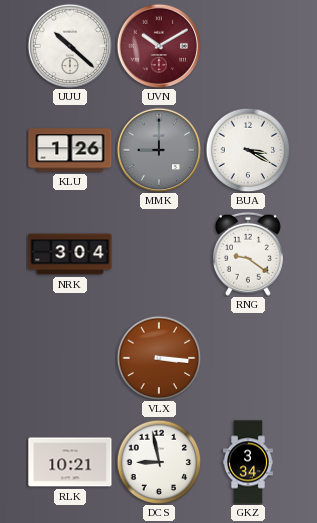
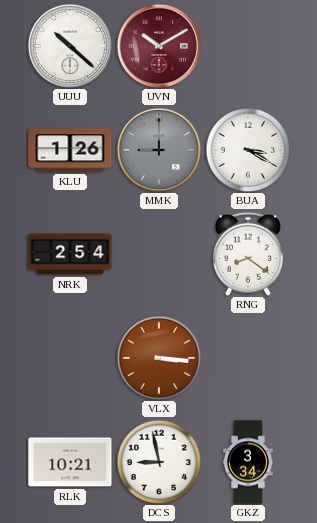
NRK: 3:04 -> 2:54
RNG: 9:21 -> 8:21
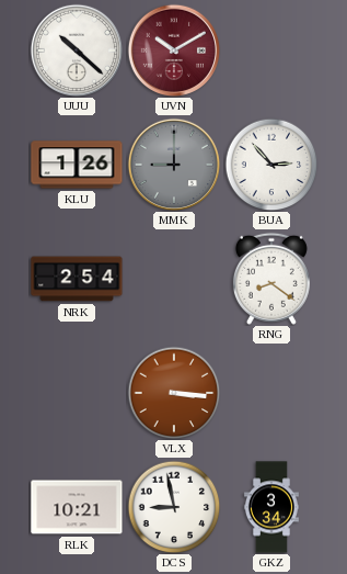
BUA: 3:20 -> 2:53
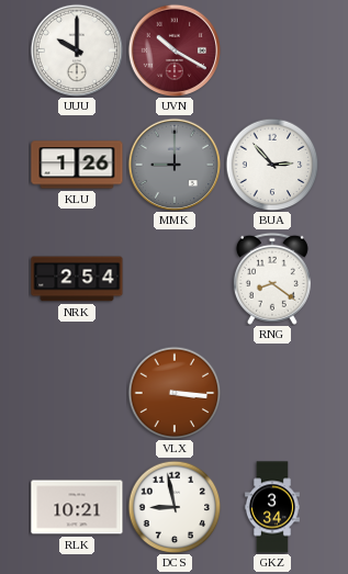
UUU: 10:22 -> 10:00
UVN: 10:10 -> 10:20
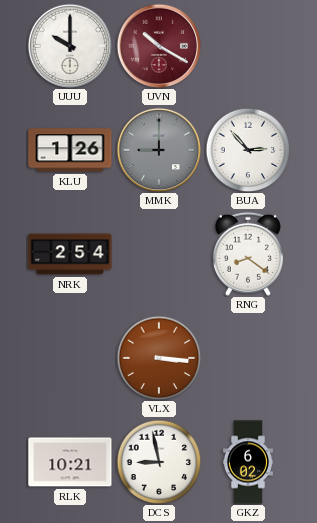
GKZ: 3:34 -> 6:02
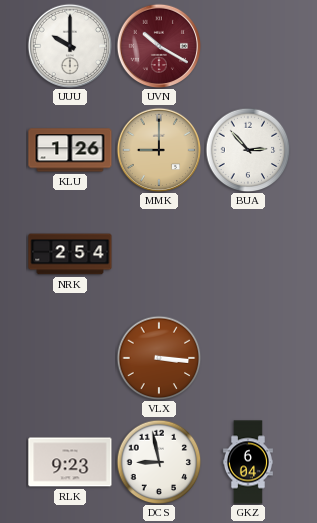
MMK dial: grey -> champagne
RNG: 8:21 -> none
RLK: 10:21 -> 9:23
GKZ: 6:02 -> 6:04
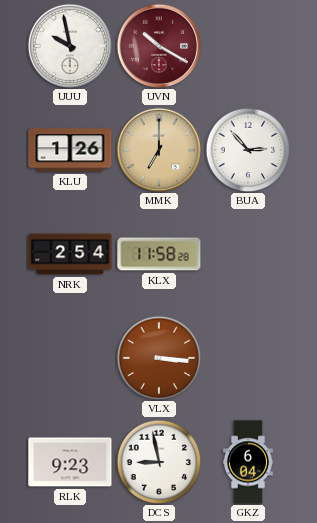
UUU: 10:00 -> 9:58
MMK: 9:00 -> 7:00
KLX: none -> 11:58
